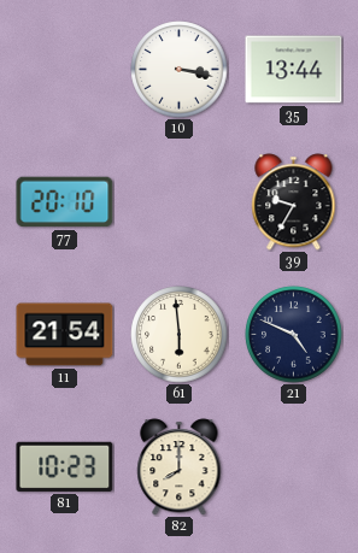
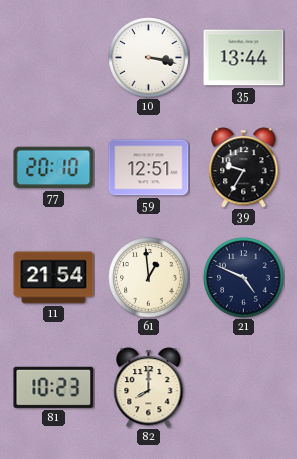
59: none -> 12:51
61: 5:59 -> 12:59
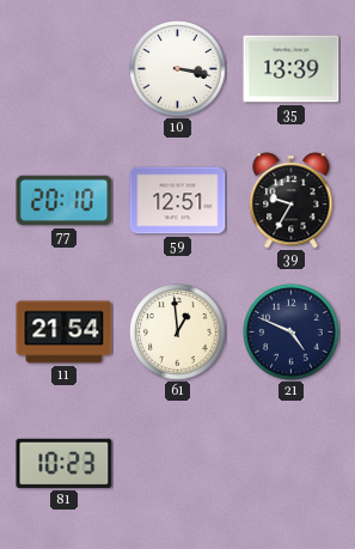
35: 13:44 -> 13:39
82: 8:00 -> none
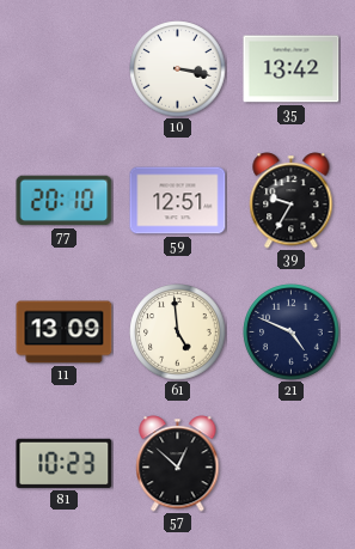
35: 13:39 -> 13:42
11: 21:54 -> 13:09
61: 12:59 -> 4:59
57: none -> 12:52
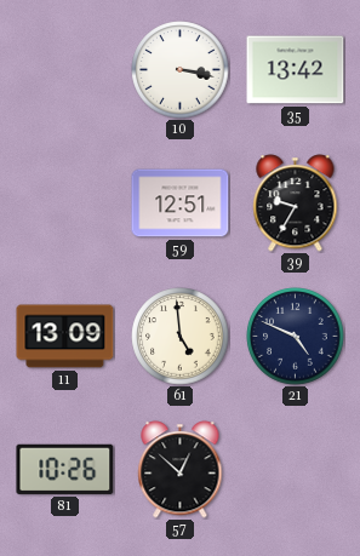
77: 20:10 -> none
81: 10:23 -> 10:26
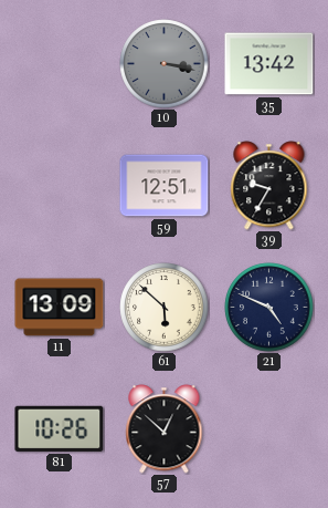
10 dial: white -> grey
61: 4:59 -> 5:52
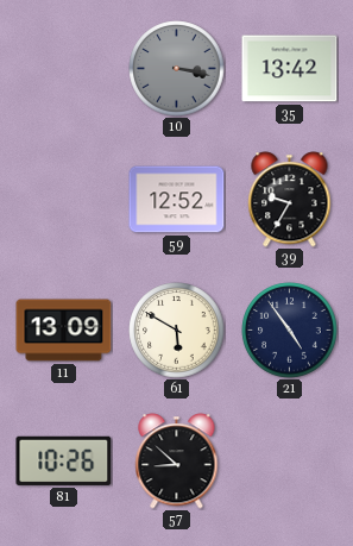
59: 12:51 -> 12:52
61: 5:52 -> 5:50
21: 4:49 -> 4:54
57: 12:52 -> 8:52
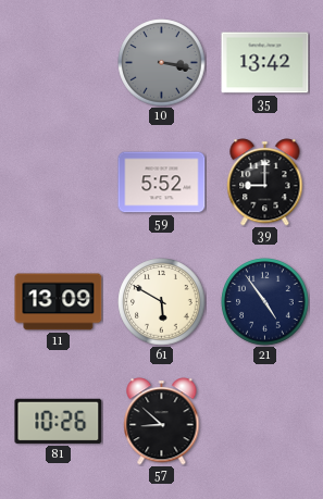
59: 12:52 -> 5:52
39: 9:35 -> 9:00
